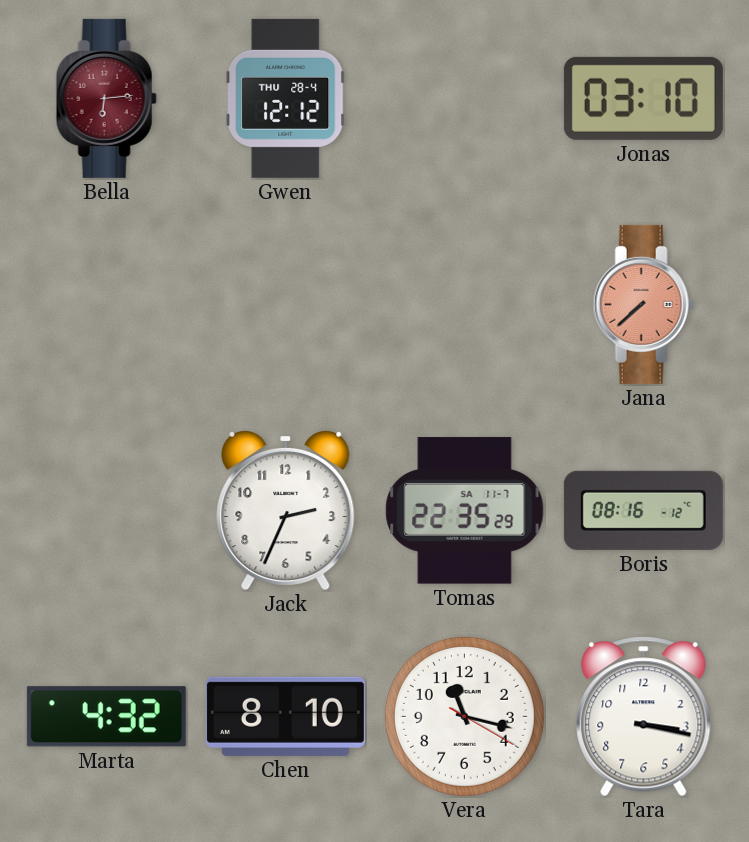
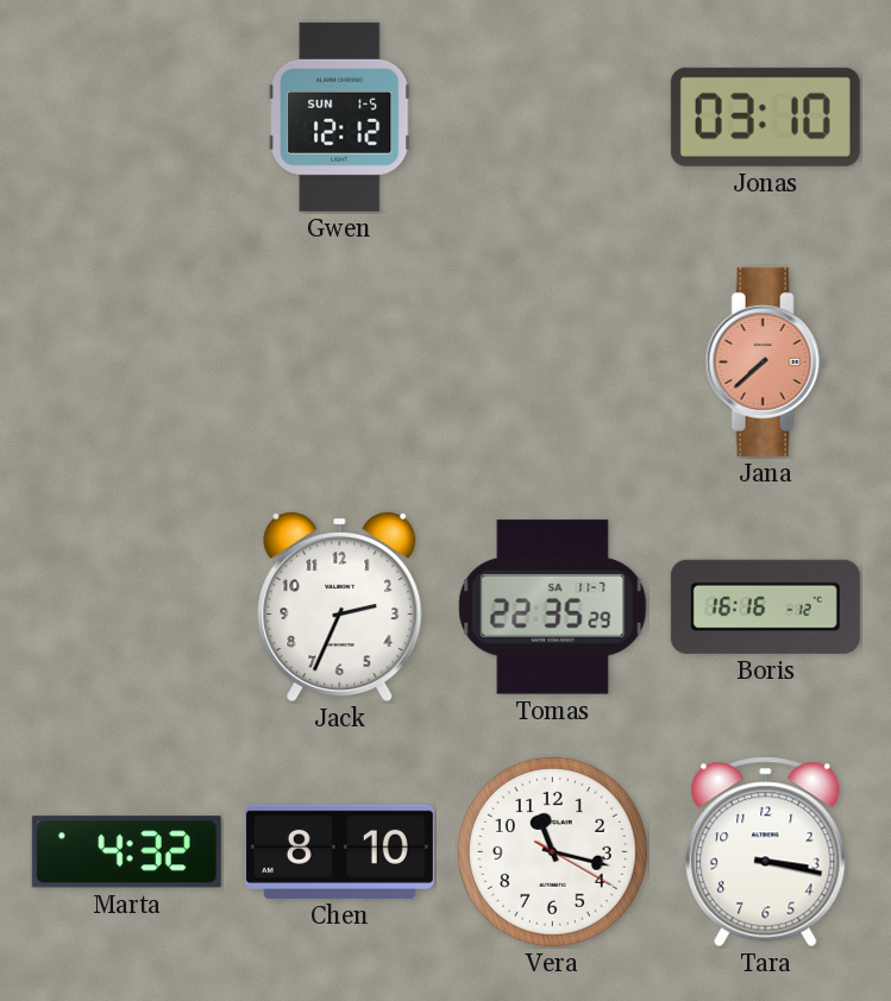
Bella: 6:14 -> none
Gwen date: THU 28-4 -> SUN 1-5
Boris: 08:16 -> 16:16
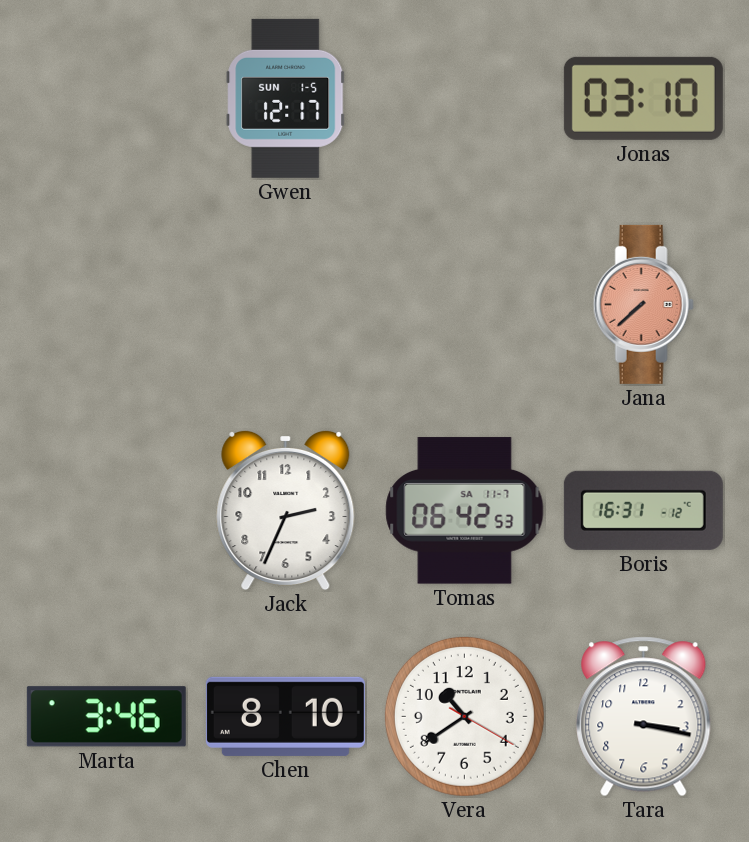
Gwen: 12:12 -> 12:17
Tomas: 22:35 -> 06:42
Boris: 16:16 -> 16:31
Marta: 4:32 -> 3:46
Vera: 11:17 -> 10:39
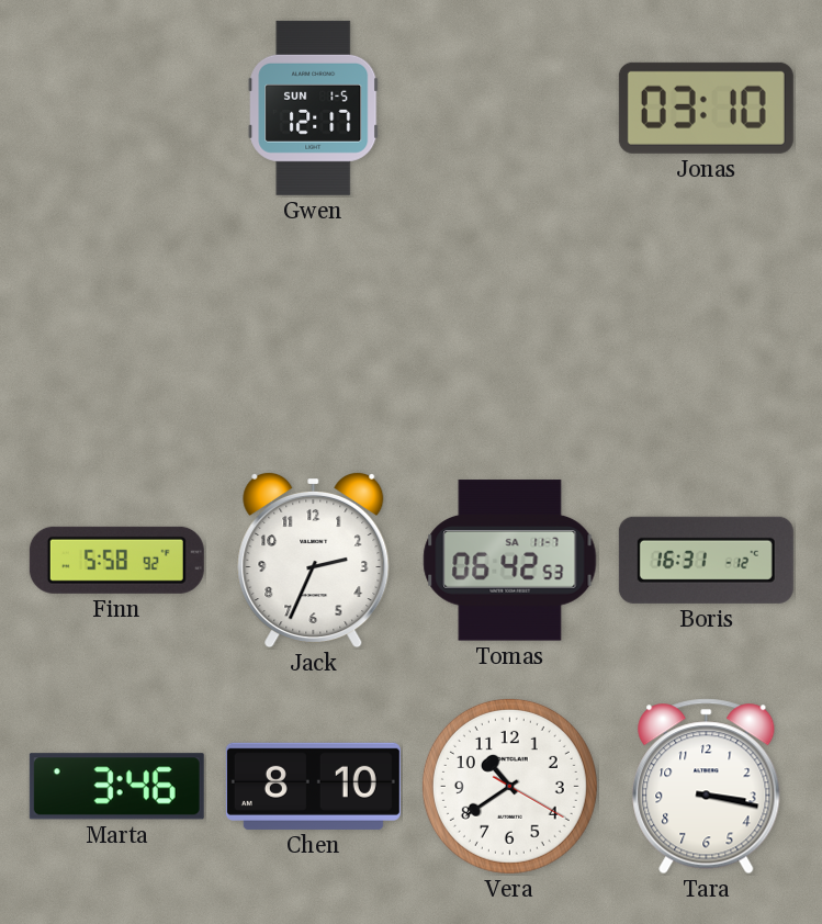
Jana: 7:38 -> none
Finn: none -> 5:58
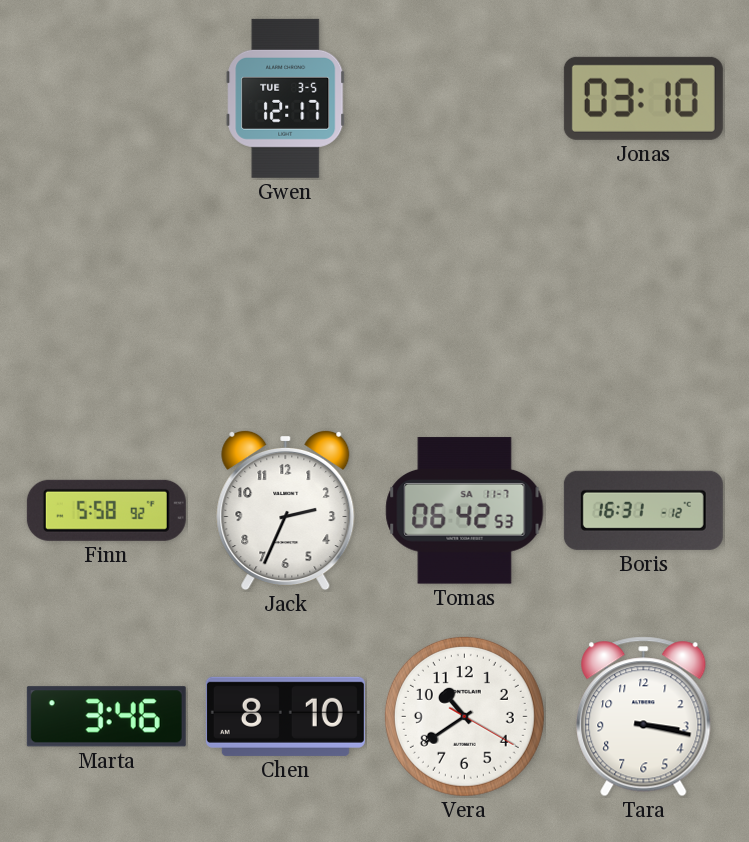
Gwen date: SUN 1-5 -> TUE 3-5
